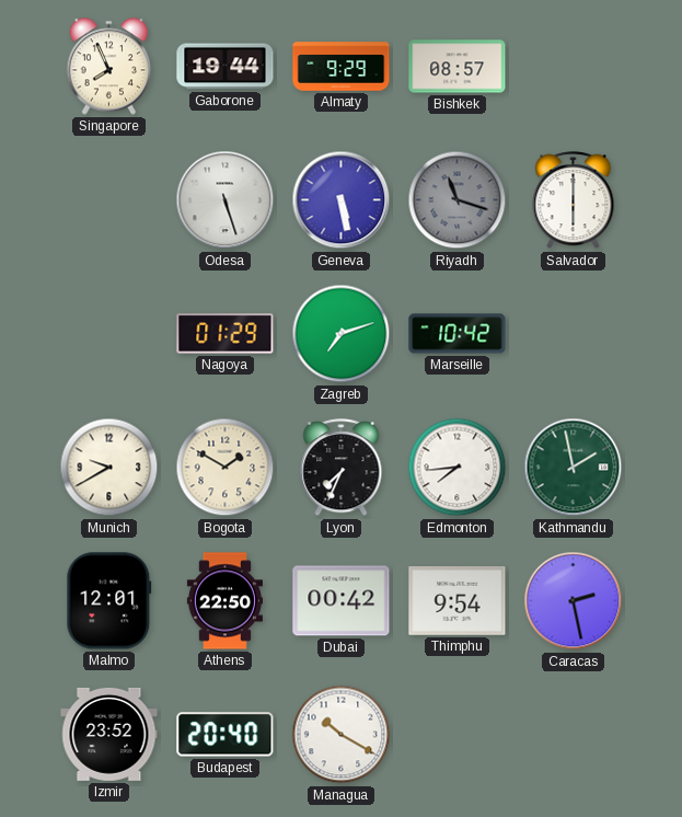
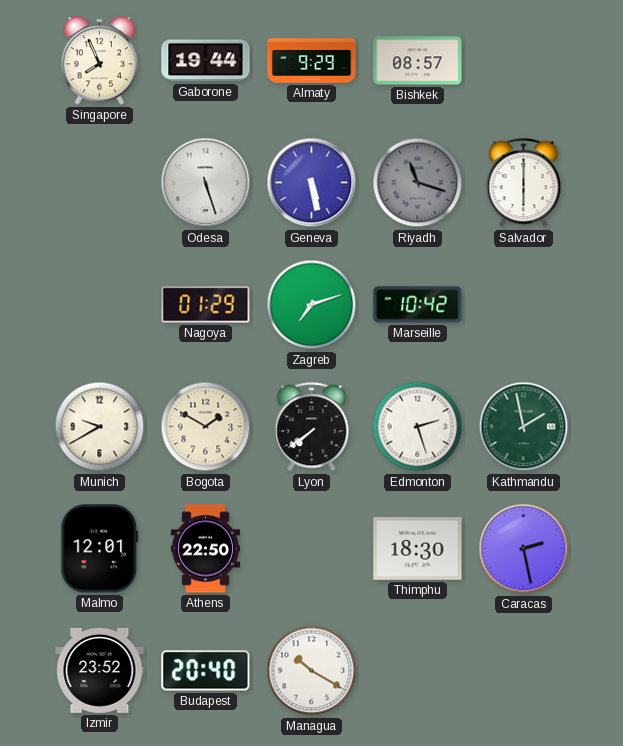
Lyon: 7:34 -> 7:39
Edmonton: 7:44 -> 2:27
Dubai: 00:42 -> none
Thimphu: 9:54 -> 18:30
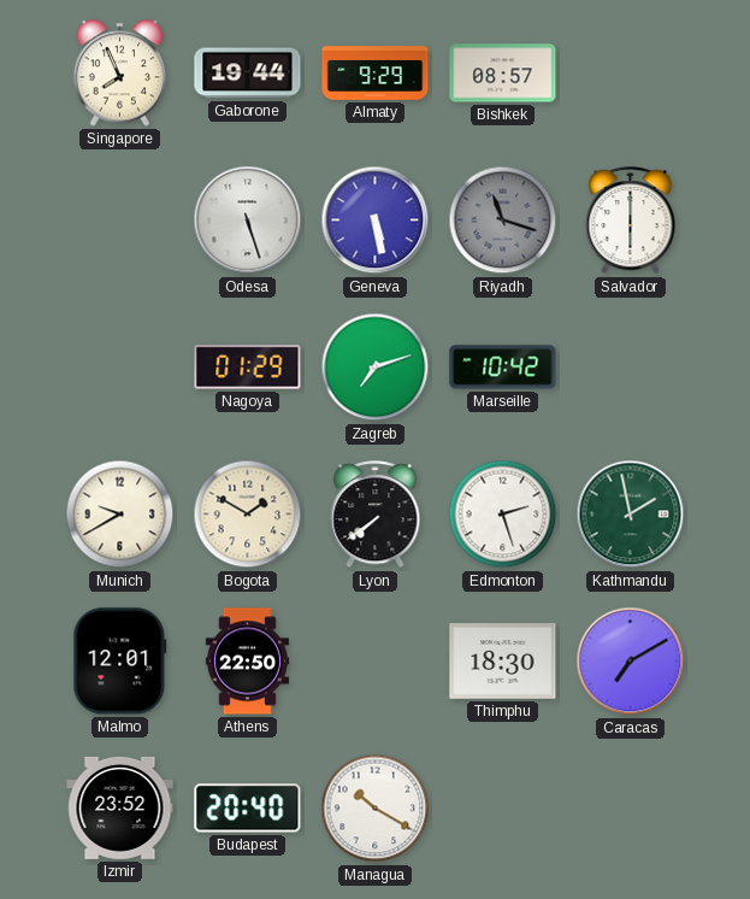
Caracas: 2:28 -> 7:10
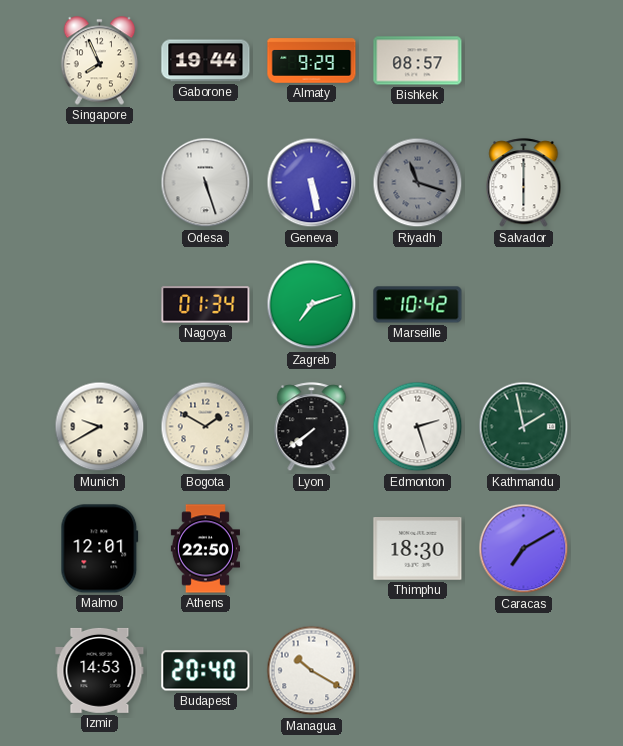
Nagoya: 01:29 -> 01:34
Izmir: 23:52 -> 14:53
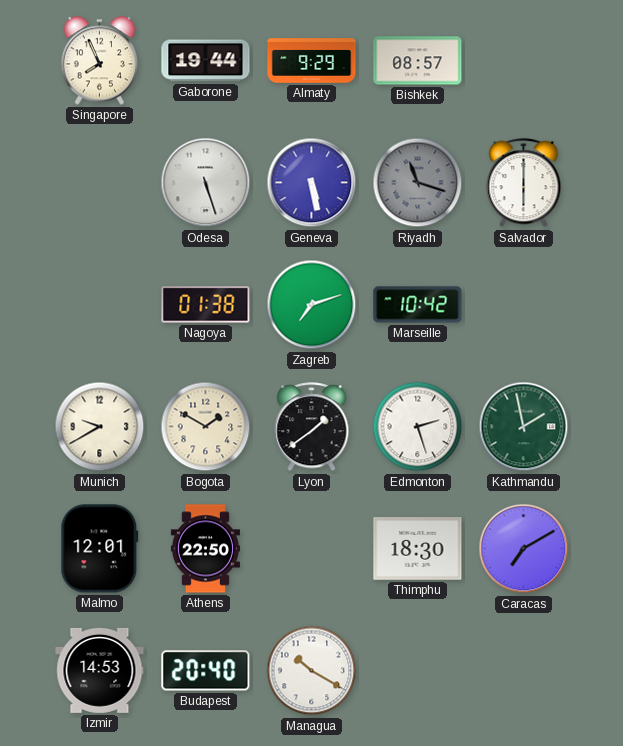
Nagoya: 01:34 -> 01:38
Lyon: 7:39 -> 1:39
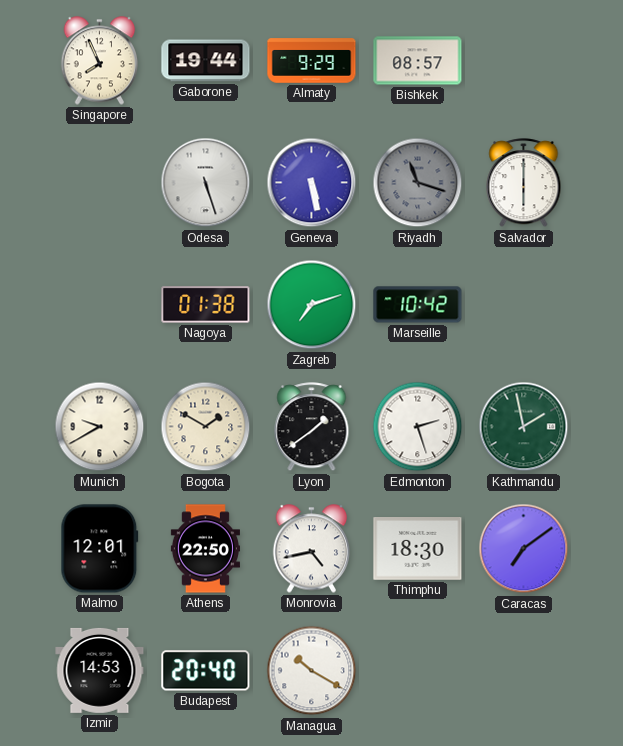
Monrovia: none -> 4:43
Caracas: 7:10 -> 7:09
